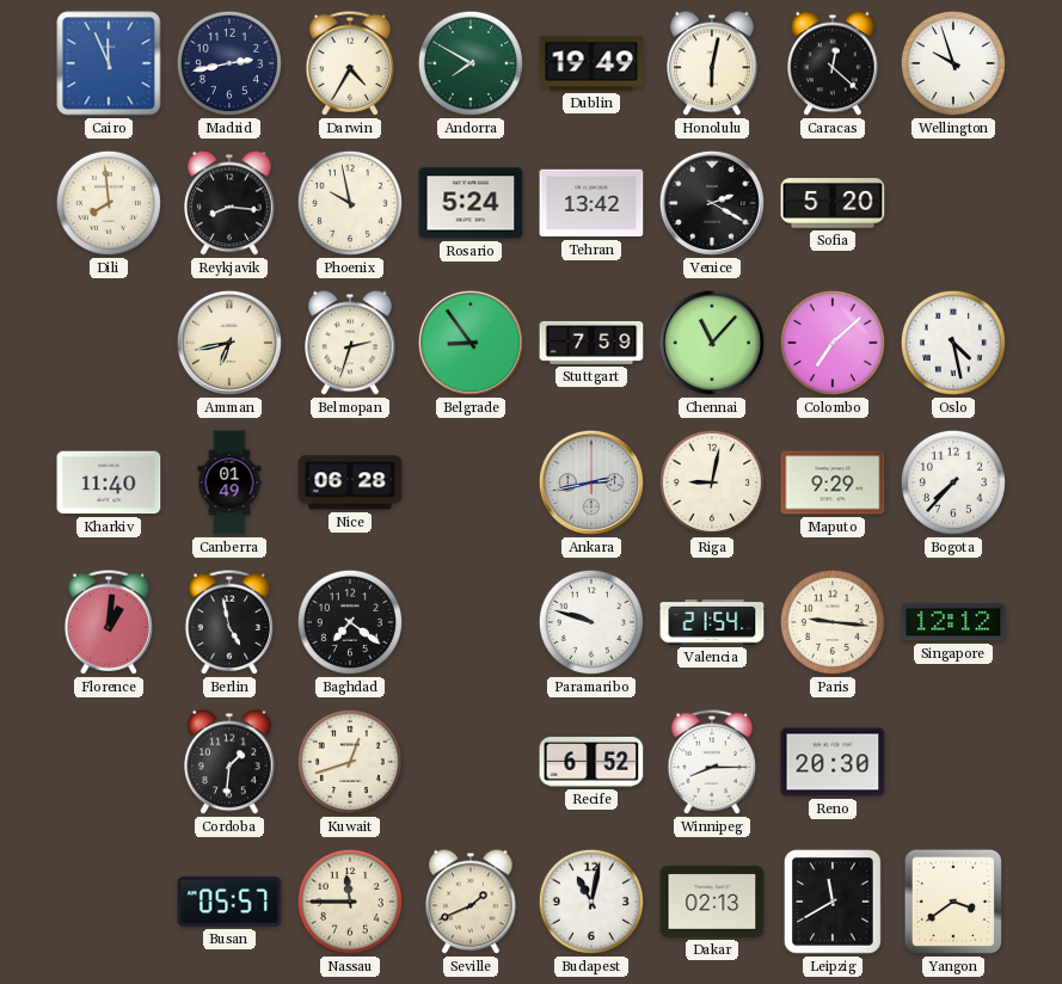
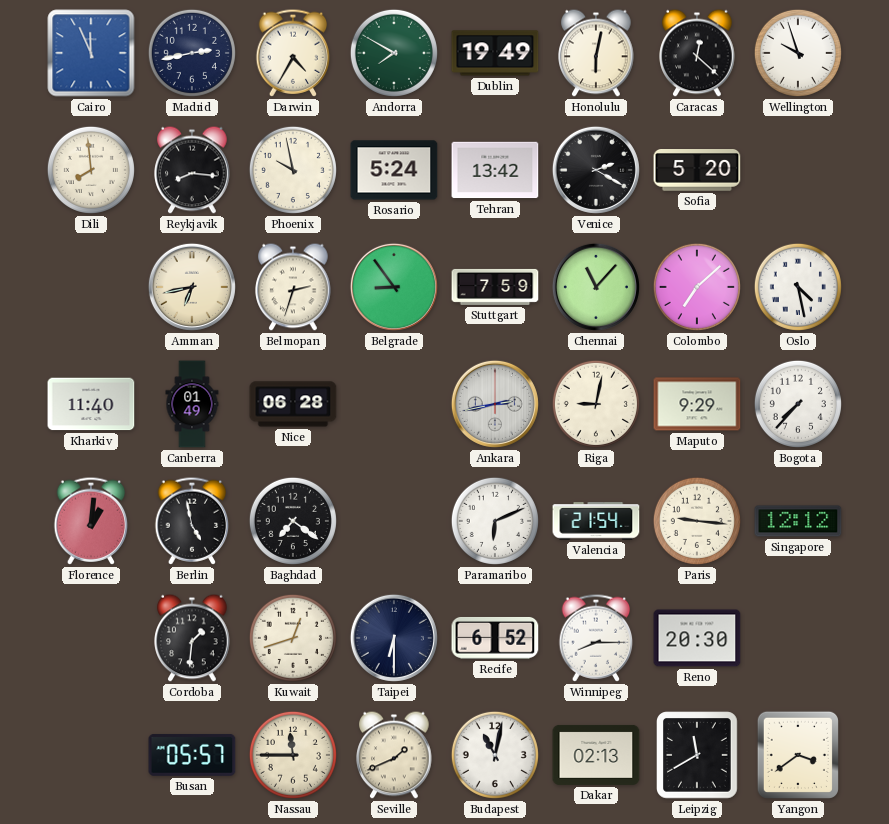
Paramaribo: 9:48 -> 6:11
Taipei: none -> 6:30
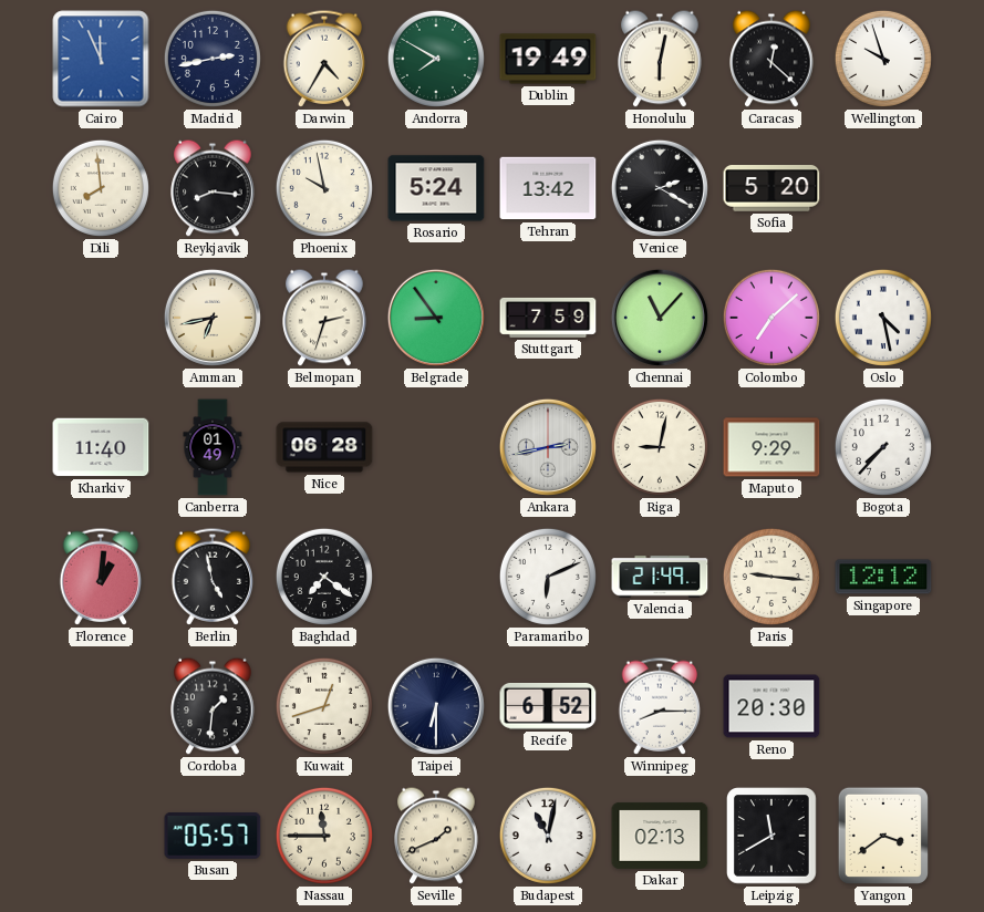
Valencia: 21:54 -> 21:49
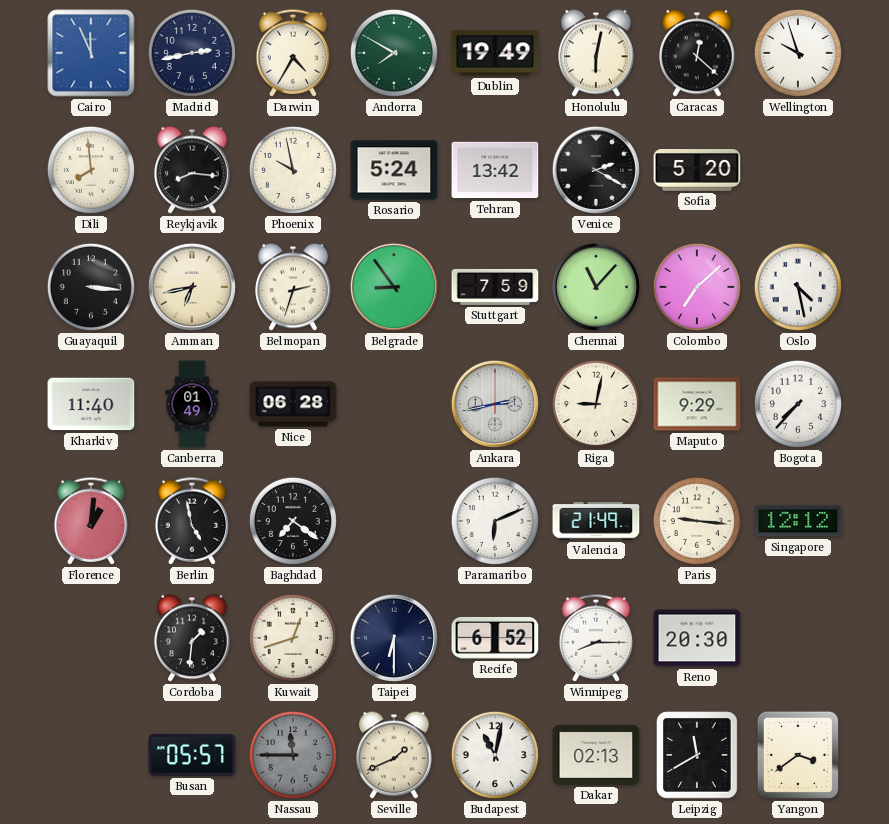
Guayaquil: none -> 3:16
Nassau dial: cream -> grey
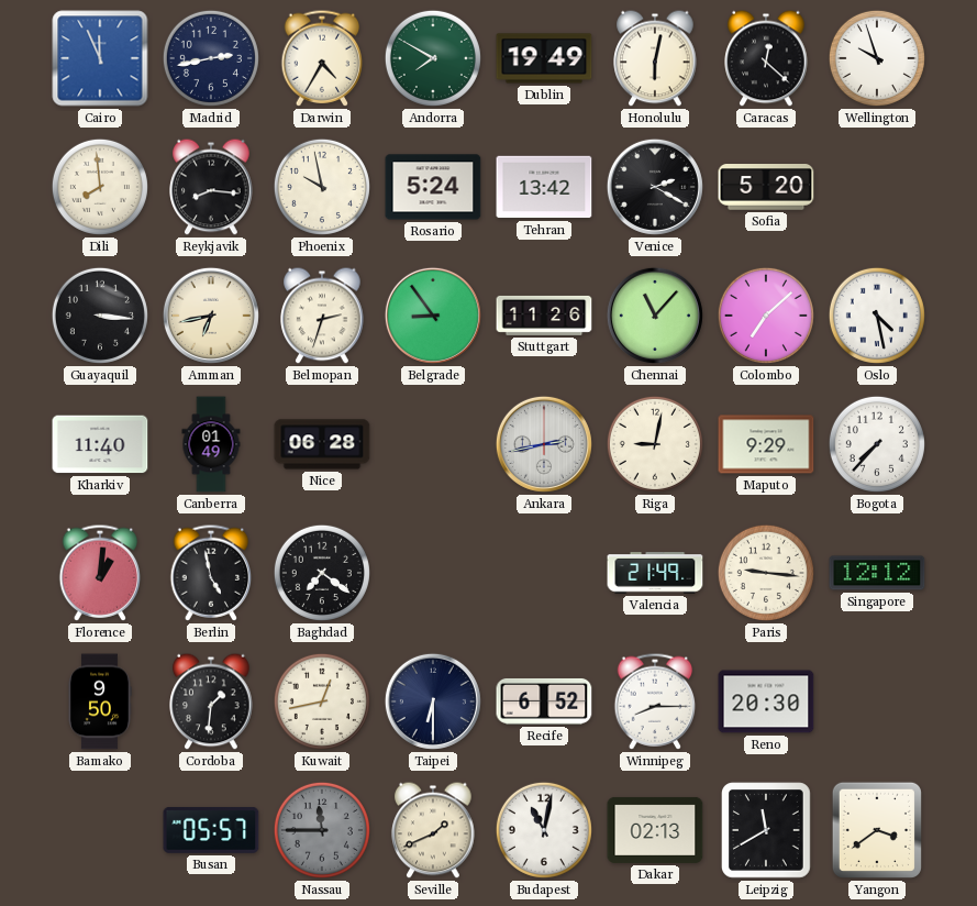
Stuttgart: 7:59 -> 11:26
Paramaribo: 6:11 -> none
Bamako: none -> 9:50
Kuwait: 12:42 -> 12:43
